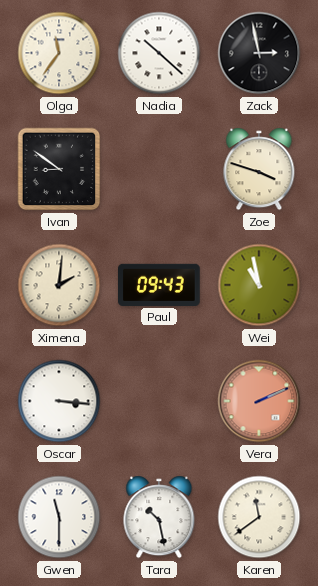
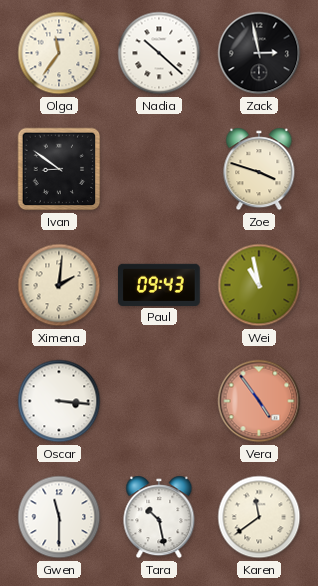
Vera: 2:11 -> 4:54
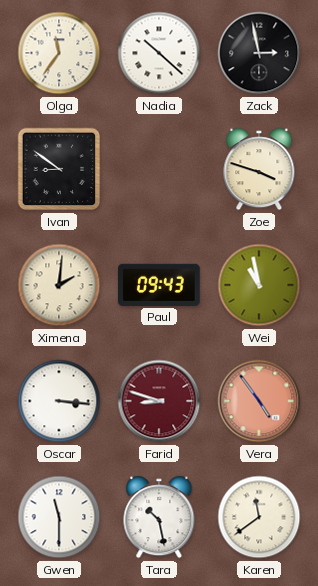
Farid: none -> 8:48
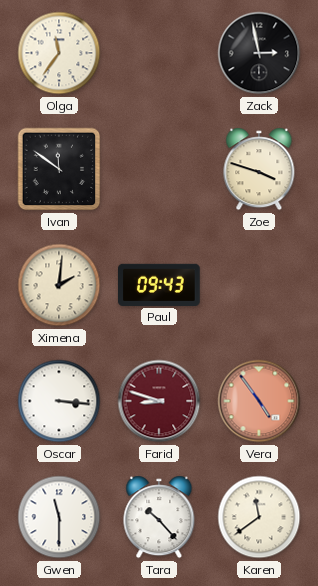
Nadia: 10:22 -> none
Ivan: 8:51 -> 11:51
Wei: 10:58 -> none
Tara: 10:28 -> 10:23
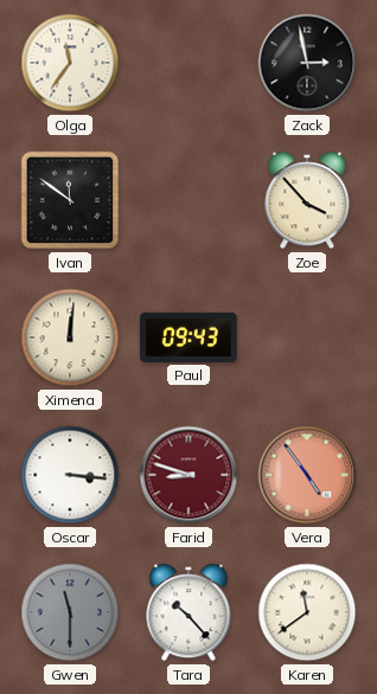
Zoe: 3:48 -> 3:53
Ximena: 2:01 -> 12:01
Gwen dial: white -> grey
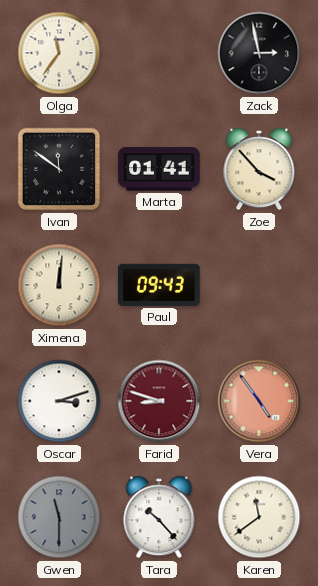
Marta: none -> 01:41
Oscar: 3:16 -> 3:12
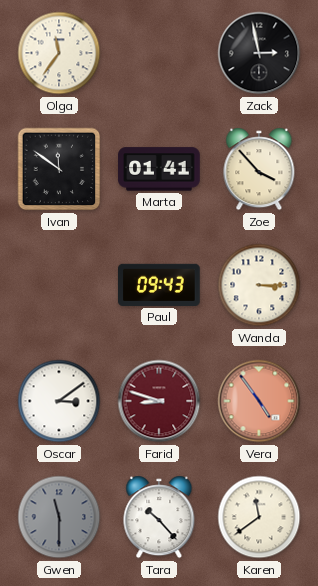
Ximena: 12:01 -> none
Wanda: none -> 3:15
Oscar: 3:12 -> 3:09
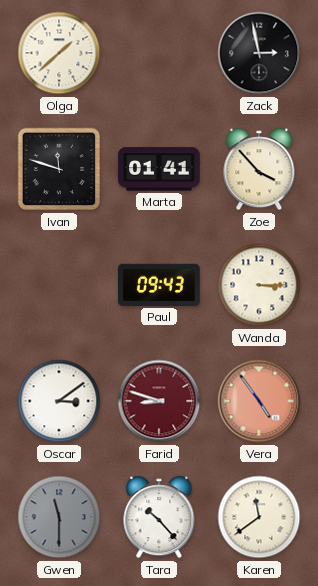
Olga: 11:36 -> 1:38
Ivan: 11:51 -> 11:48
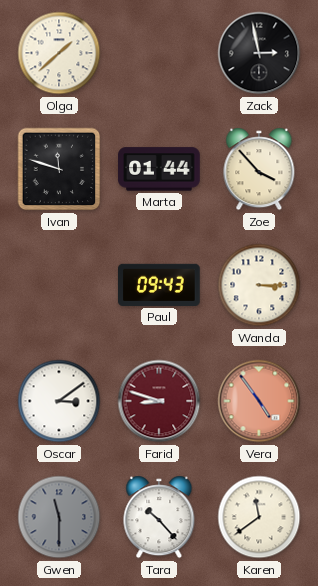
Marta: 01:41 -> 01:44
